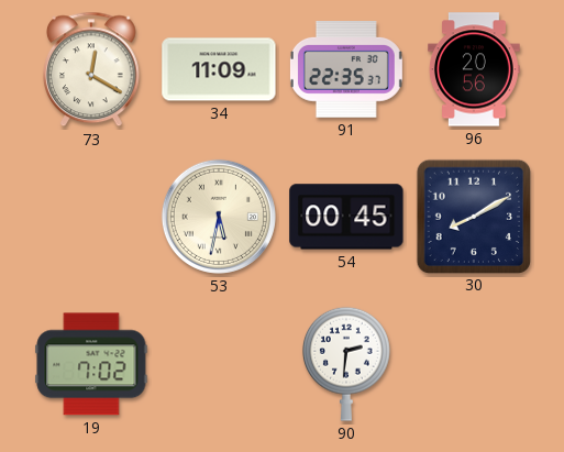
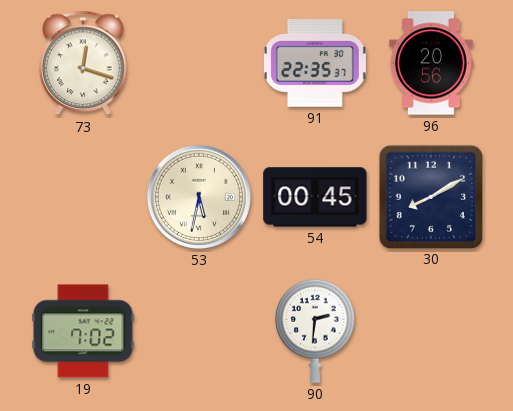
73: 12:20 -> 12:18
34: 11:09 -> none
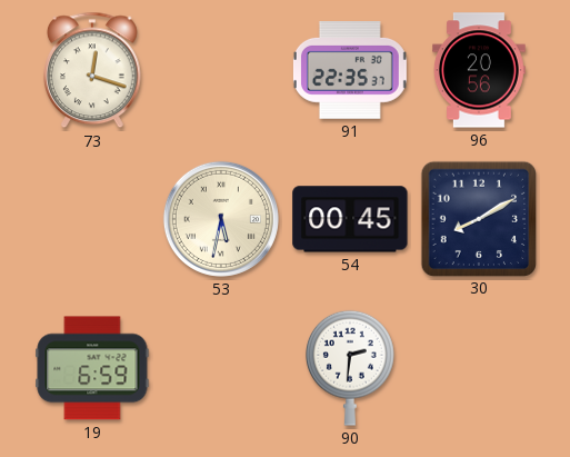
19: 7:02 -> 6:59
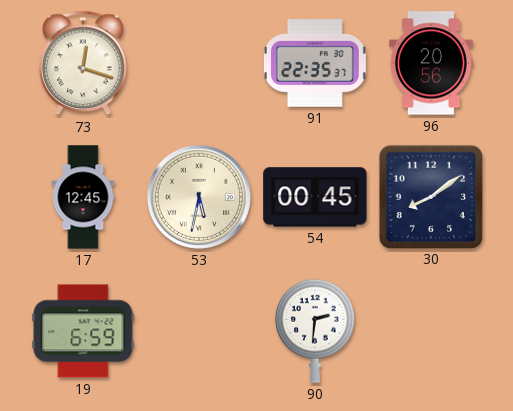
17: none -> 12:45
30: 8:10 -> 8:09
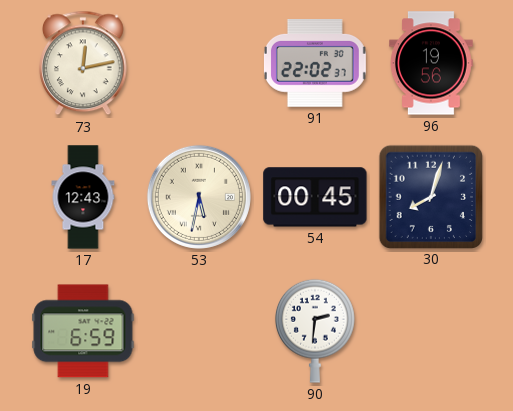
73: 12:18 -> 12:13
91: 22:35 -> 22:02
96: 20:56 -> 19:56
17: 12:45 -> 12:43
30: 8:09 -> 8:03
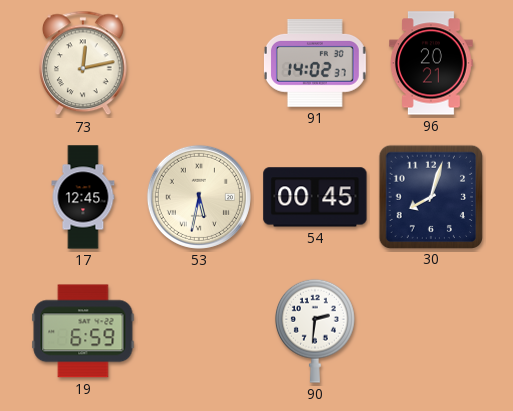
91: 22:02 -> 14:02
96: 19:56 -> 20:21
17: 12:43 -> 12:45
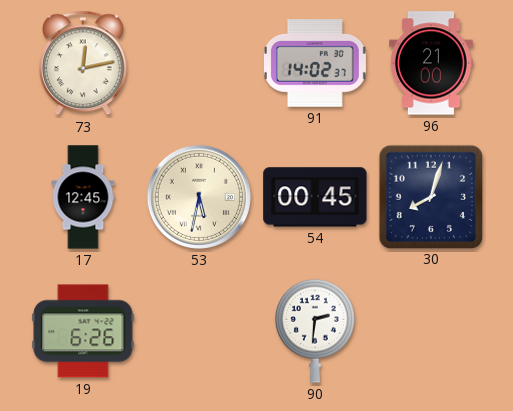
96: 20:21 -> 21:00
19: 6:59 -> 6:26
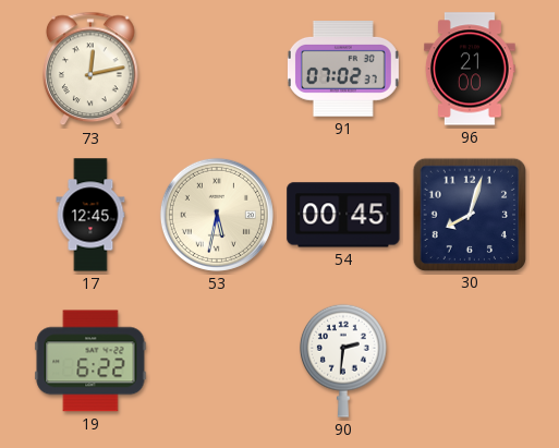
91: 14:02 -> 07:02
19: 6:26 -> 6:22
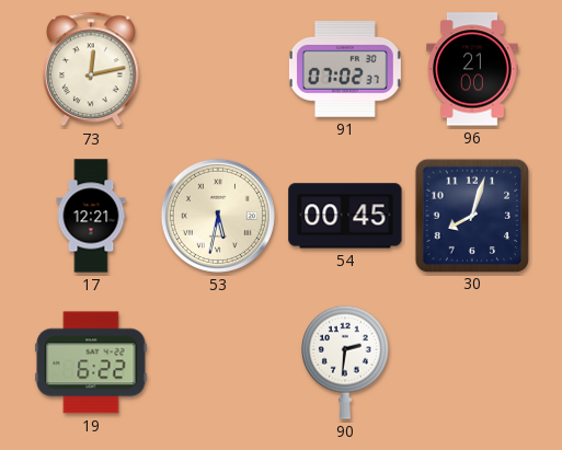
17: 12:45 -> 12:21
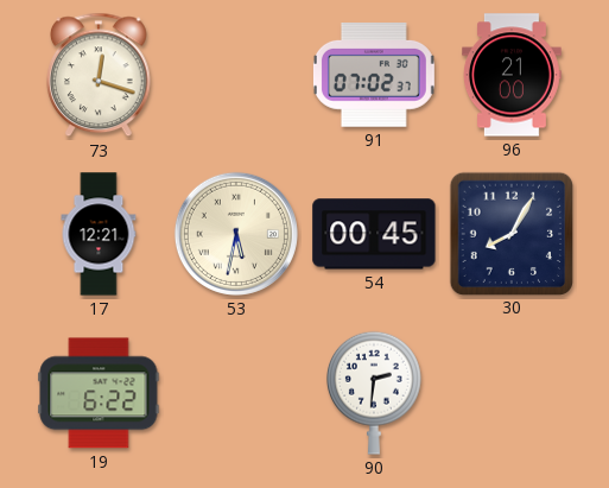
73: 12:13 -> 12:18
30: 8:03 -> 8:05
